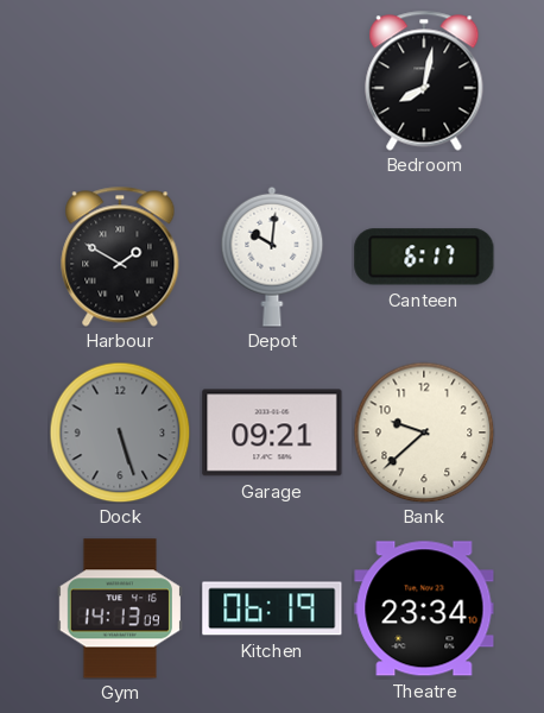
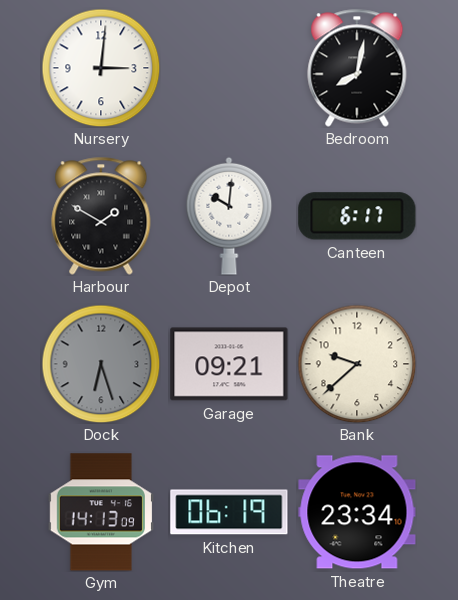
Nursery: none -> 3:01
Dock: 5:27 -> 6:27
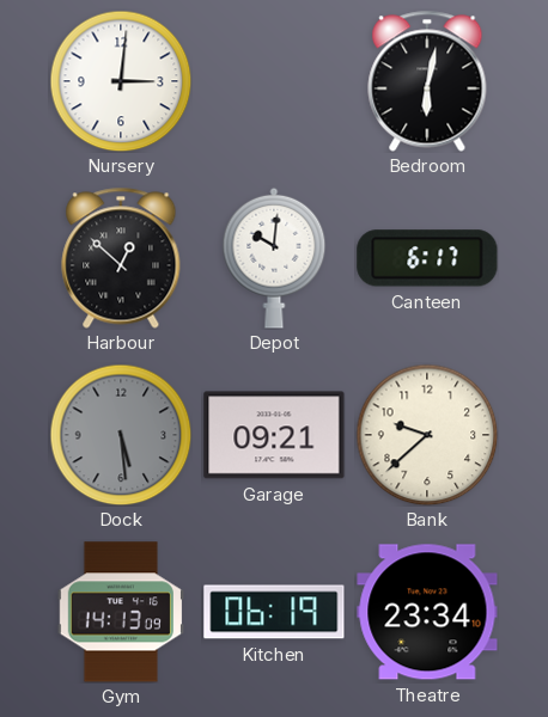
Bedroom: 8:02 -> 6:02
Harbour: 1:50 -> 12:52
Dock: 6:27 -> 5:29
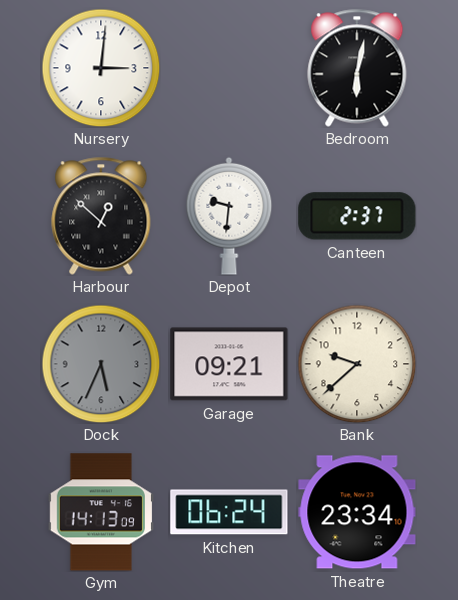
Depot: 10:01 -> 9:31
Canteen: 6:17 -> 2:37
Dock: 5:29 -> 5:34
Kitchen: 06:19 -> 06:24
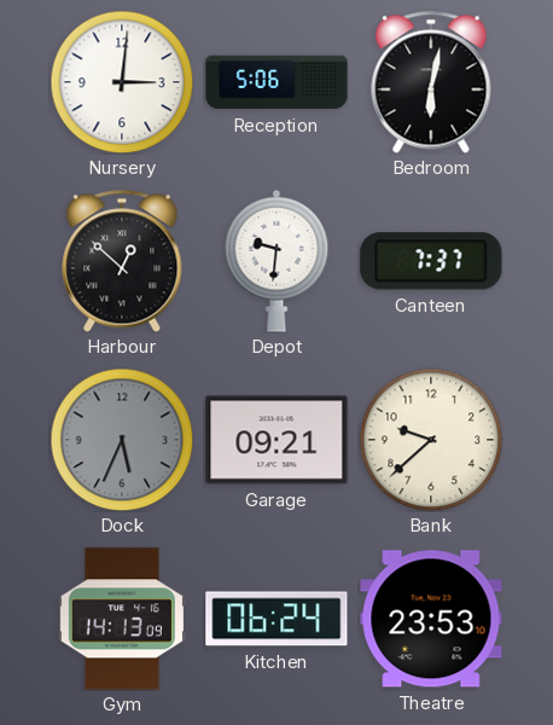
Reception: none -> 5:06
Canteen: 2:37 -> 7:37
Theatre: 23:34 -> 23:53
